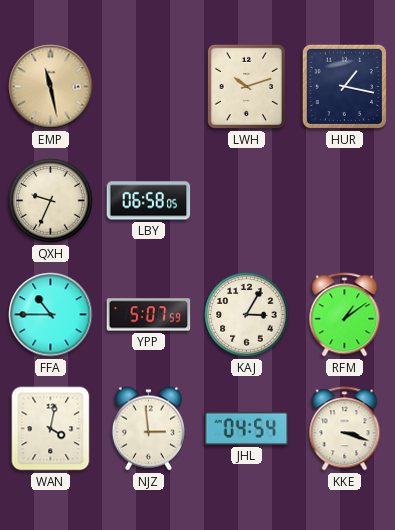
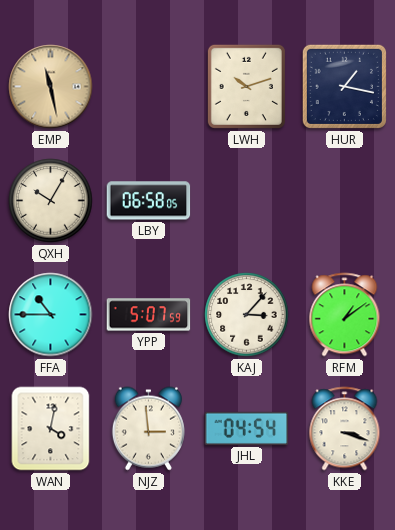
QXH: 9:34 -> 10:05
KAJ: 3:05 -> 3:07
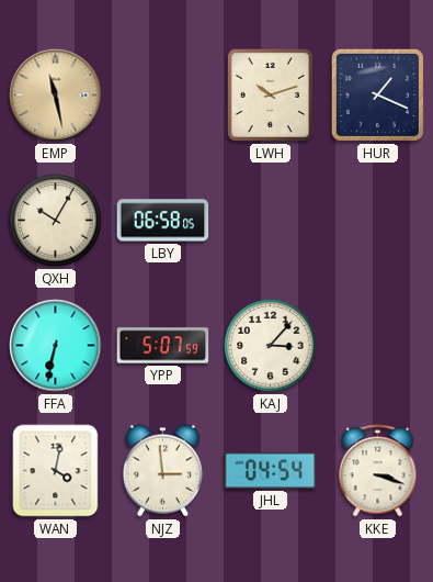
HUR: 1:17 -> 1:19
FFA: 10:45 -> 6:32
RFM: 1:09 -> none
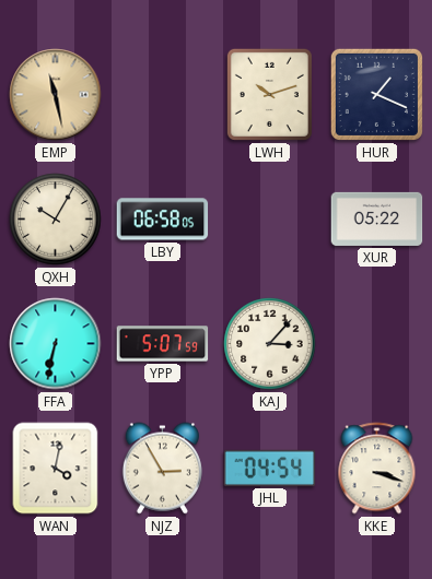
XUR: none -> 05:22
NJZ: 2:59 -> 2:55
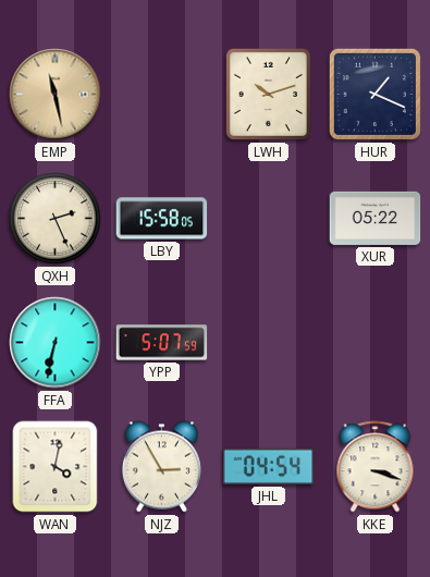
QXH: 10:05 -> 2:26
LBY: 06:58 -> 15:58
KAJ: 3:07 -> none
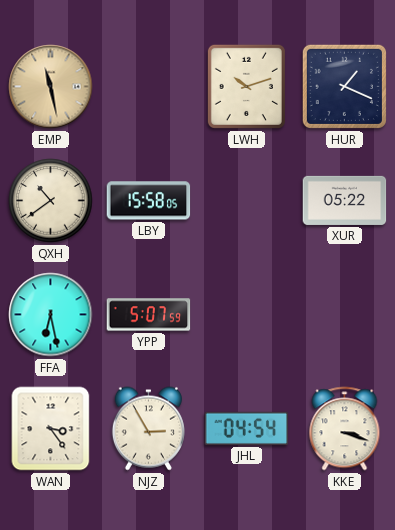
QXH: 2:26 -> 10:39
FFA: 6:32 -> 6:28
WAN: 4:02 -> 3:24
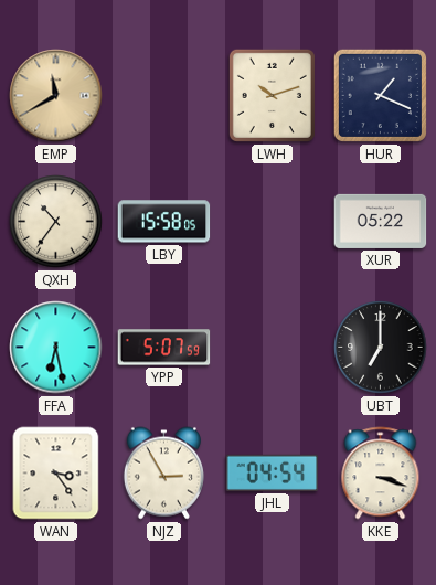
EMP: 11:28 -> 11:40
QXH: 10:39 -> 10:36
UBT: none -> 7:00
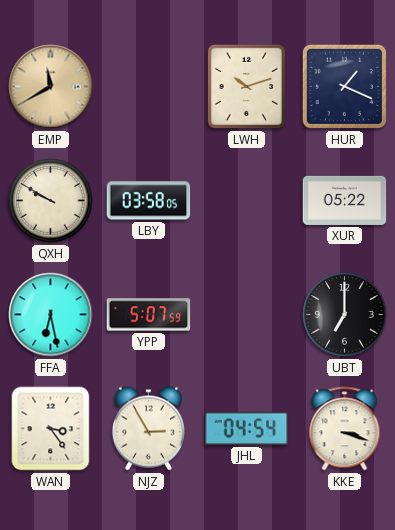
QXH: 10:36 -> 9:50
LBY: 15:58 -> 03:58
